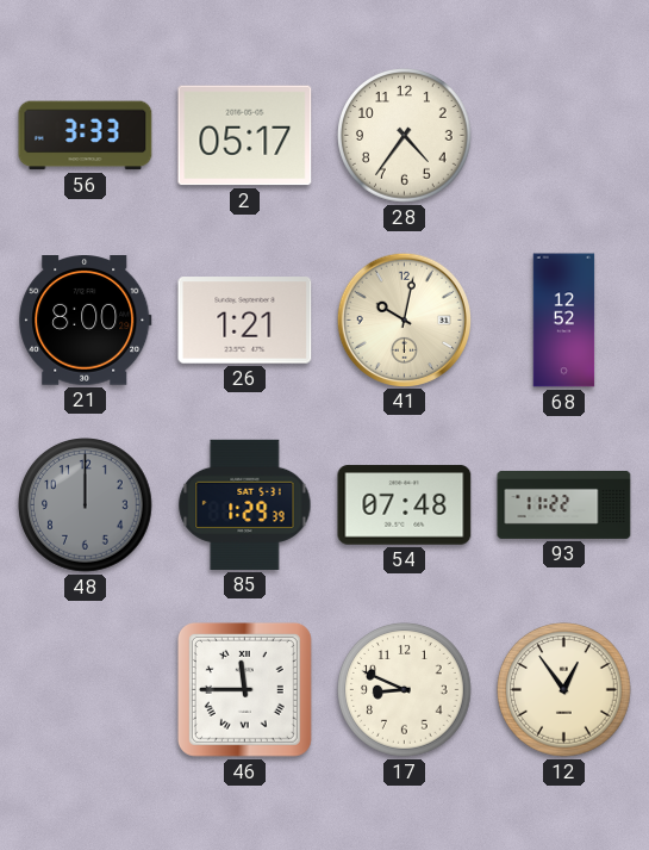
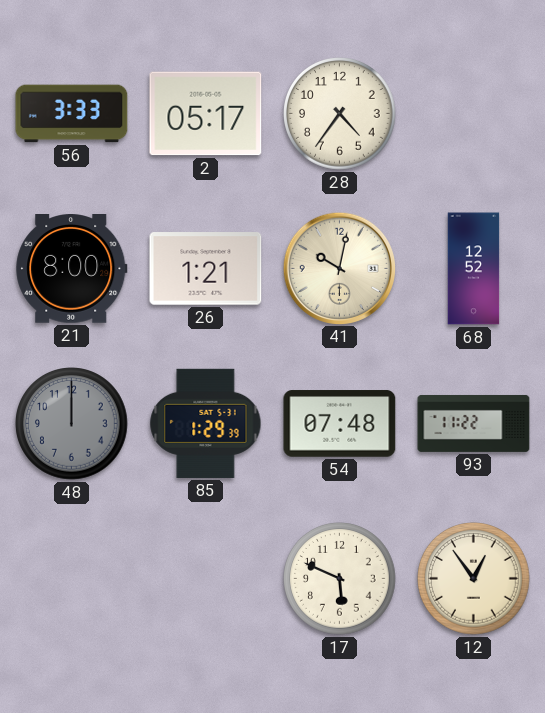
46: 11:45 -> none
17: 8:49 -> 5:49
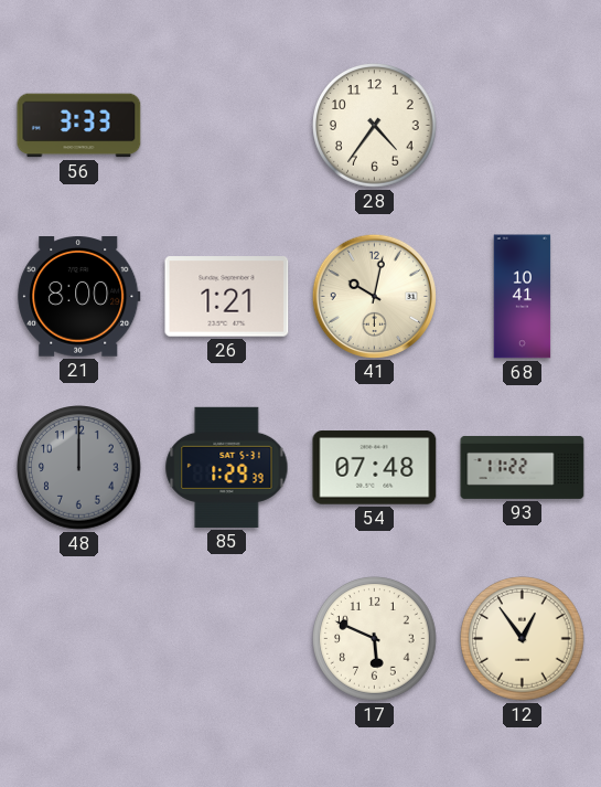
2: 05:17 -> none
68: 12:52 -> 10:41
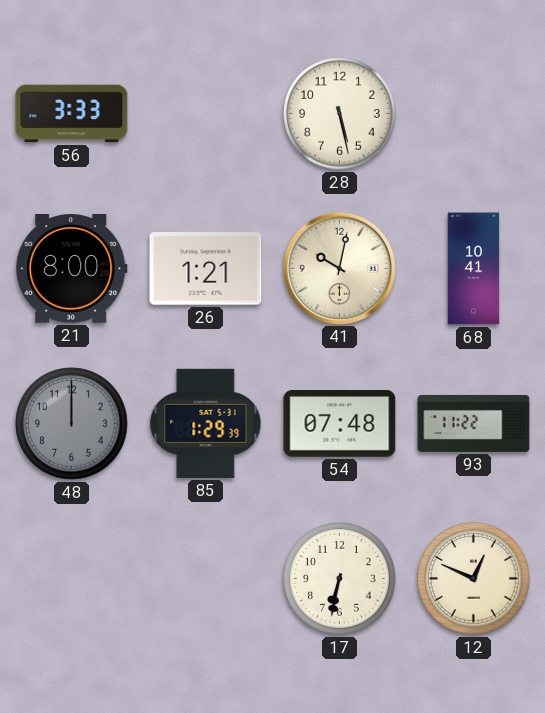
28: 4:36 -> 5:28
17: 5:49 -> 6:32
12: 12:54 -> 12:49
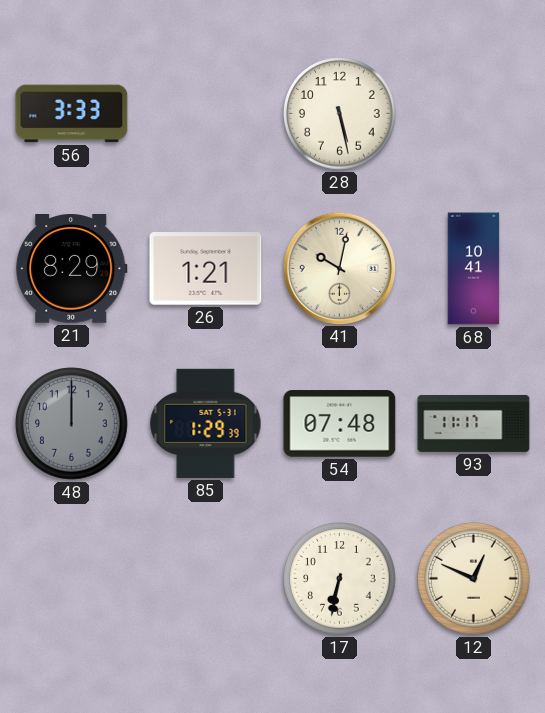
21: 8:00 -> 8:29
93: 11:22 -> 11:17
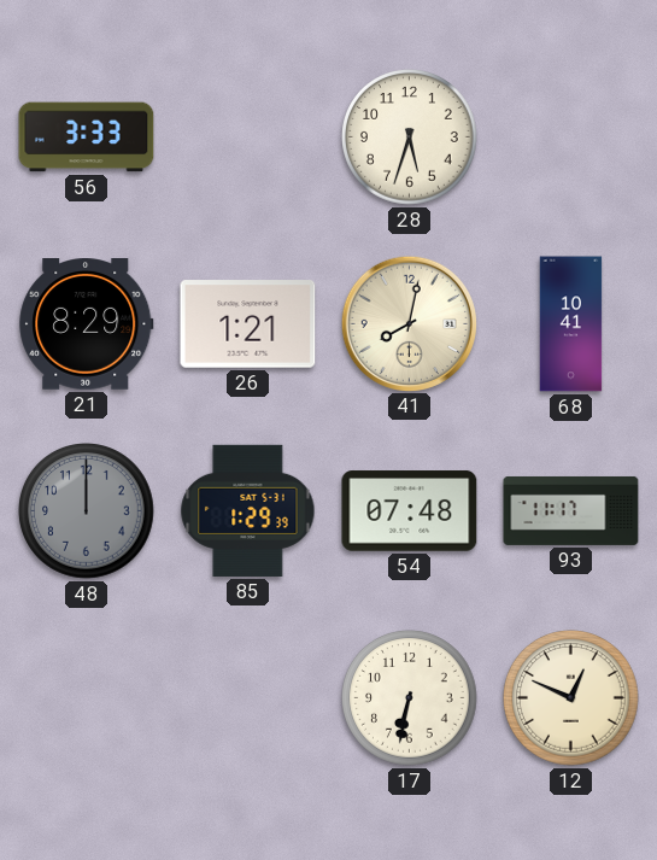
28: 5:28 -> 5:33
41: 10:02 -> 8:02
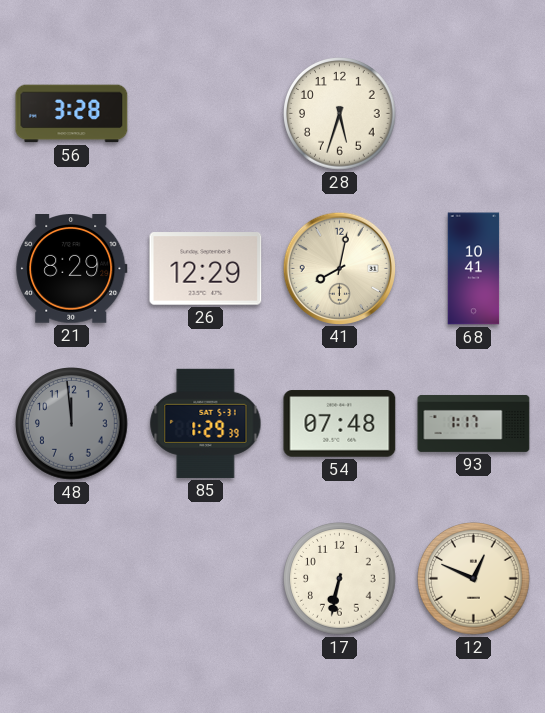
56: 3:33 -> 3:28
26: 1:21 -> 12:29
48: 12:00 -> 11:59
93: 11:17 -> 1:17
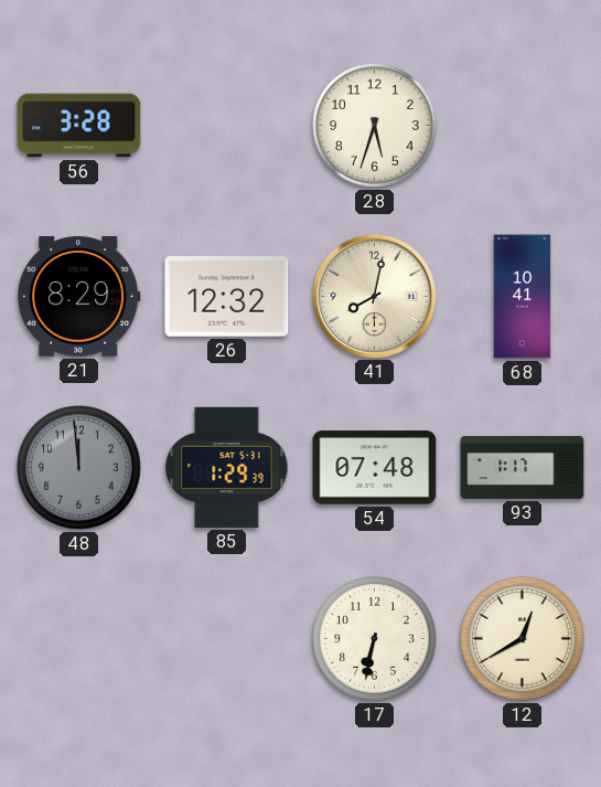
26: 12:29 -> 12:32
12: 12:49 -> 12:40
